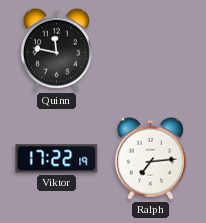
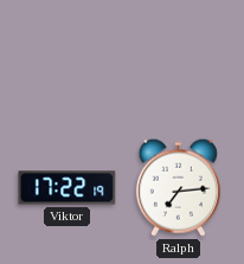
Quinn: 11:47 -> none
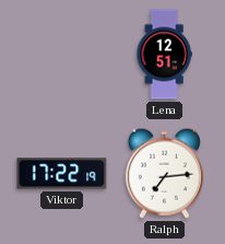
Lena: none -> 12:51
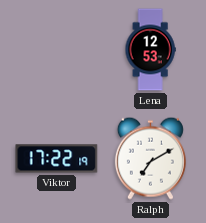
Lena: 12:51 -> 12:53
Ralph: 7:14 -> 7:10
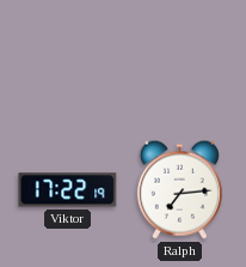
Lena: 12:53 -> none
Ralph: 7:10 -> 7:14
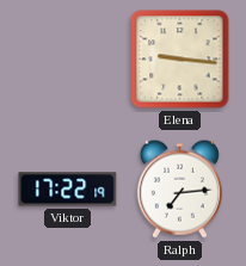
Elena: none -> 9:16
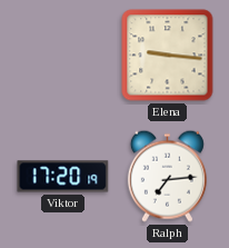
Viktor: 17:22 -> 17:20
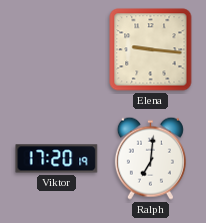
Ralph: 7:14 -> 7:01
